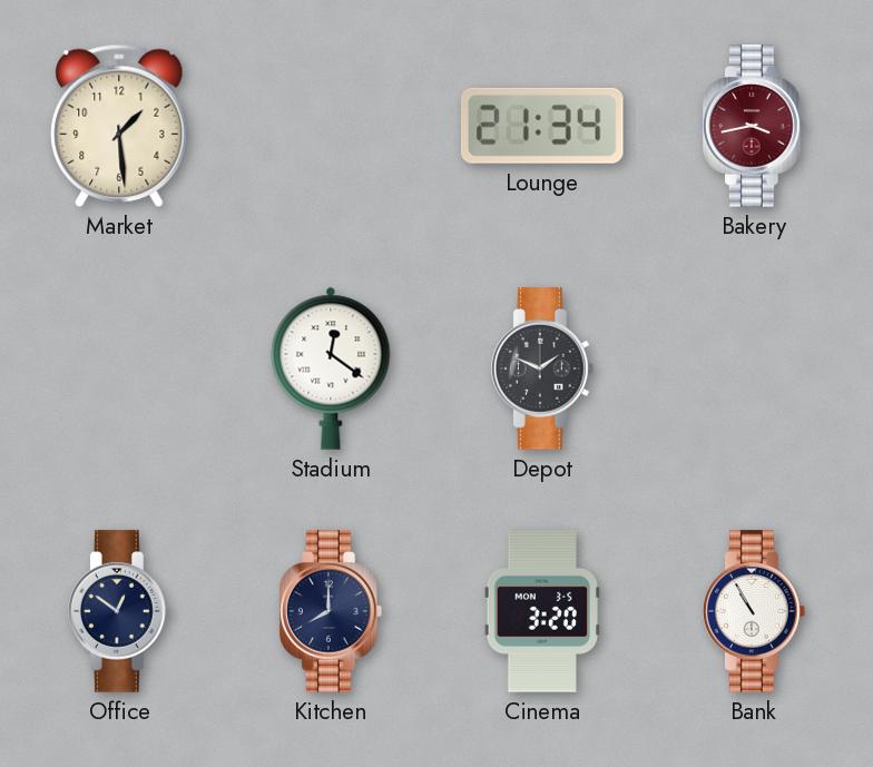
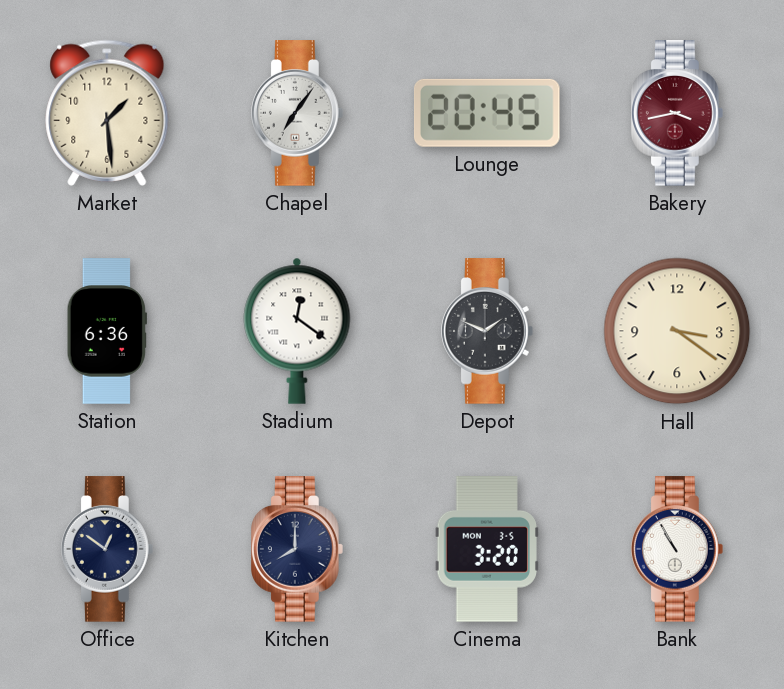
Chapel: none -> 7:06
Lounge: 21:34 -> 20:45
Station: none -> 6:36
Hall: none -> 3:21
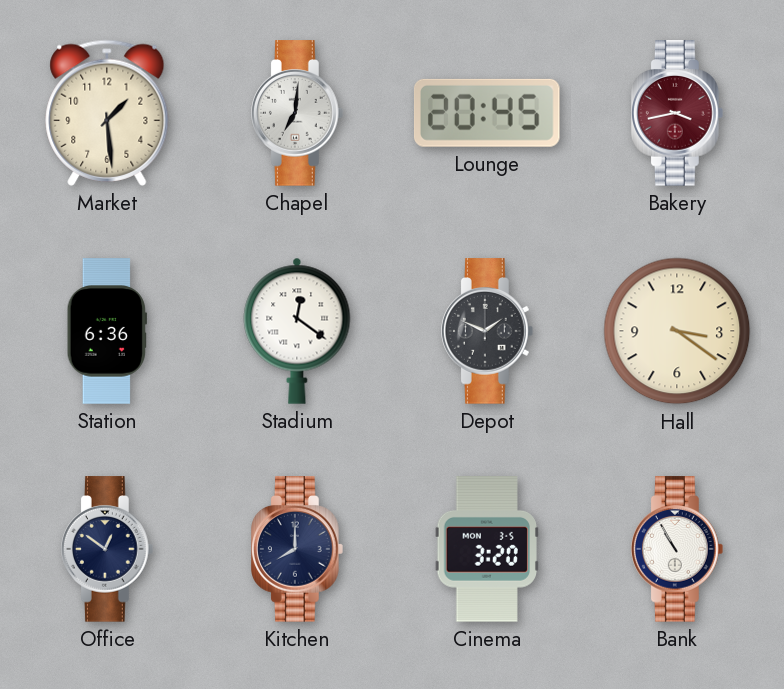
Chapel: 7:06 -> 7:01
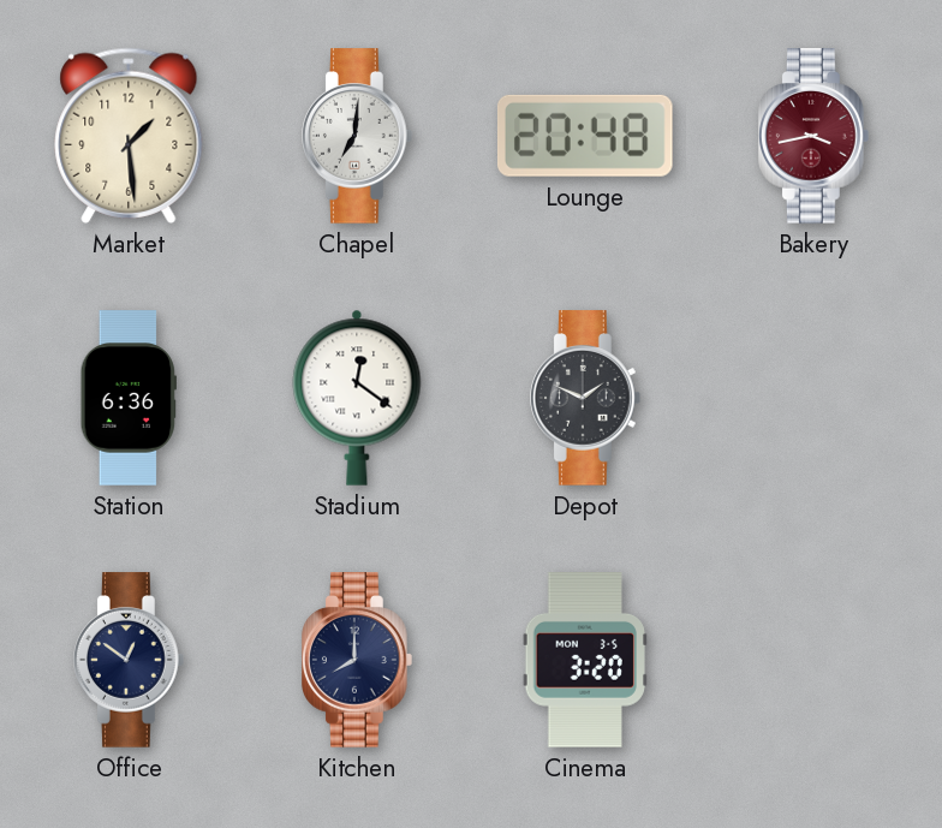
Lounge: 20:45 -> 20:48
Hall: 3:21 -> none
Bank: 10:55 -> none
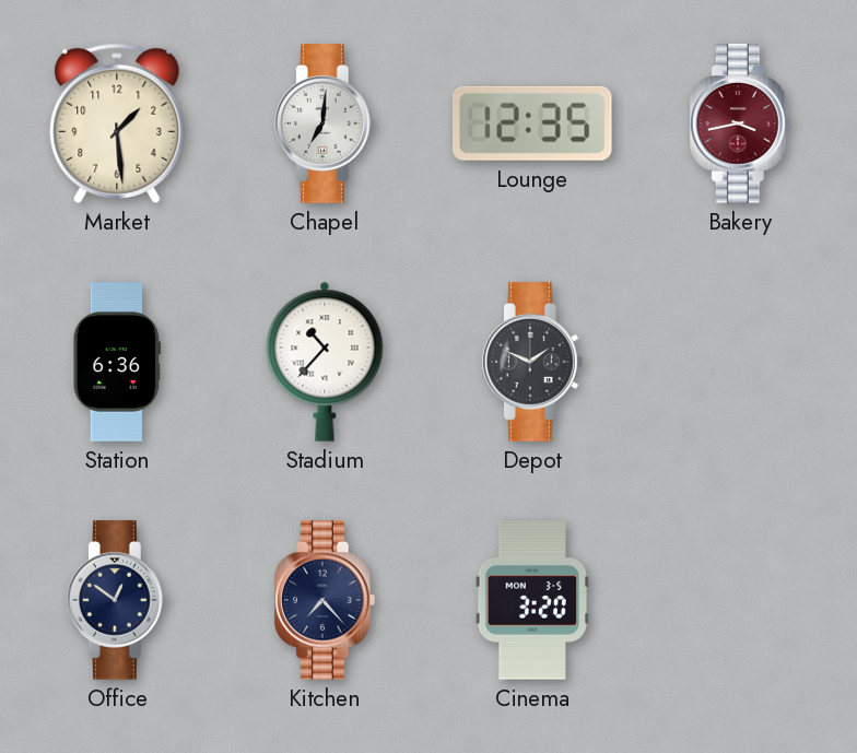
Lounge: 20:48 -> 12:35
Stadium: 12:21 -> 10:37
Kitchen: 8:00 -> 7:23
